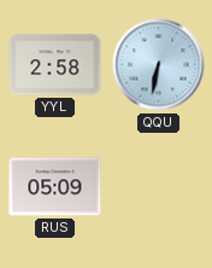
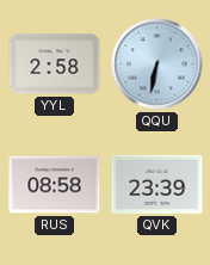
RUS: 05:09 -> 08:58
QVK: none -> 23:39
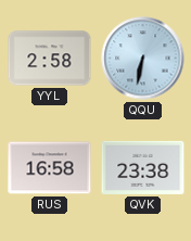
RUS: 08:58 -> 16:58
QVK: 23:39 -> 23:38
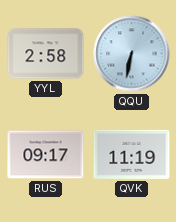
RUS: 16:58 -> 09:17
QVK: 23:38 -> 11:19
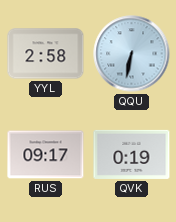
QVK: 11:19 -> 0:19
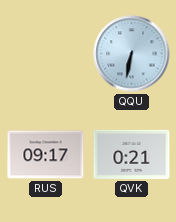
YYL: 2:58 -> none
QVK: 0:19 -> 0:21
